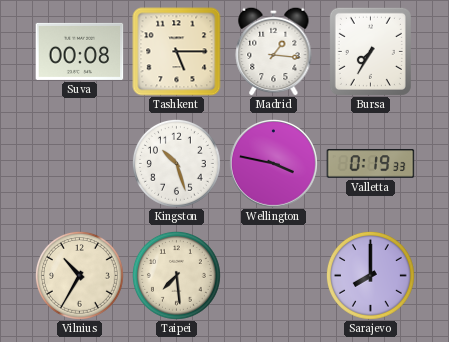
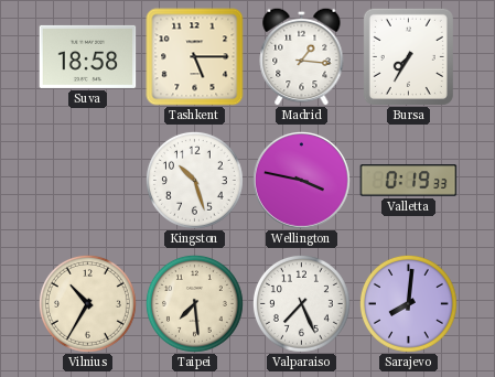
Suva: 00:08 -> 18:58
Valparaiso: none -> 7:26
Sarajevo: 8:00 -> 8:01
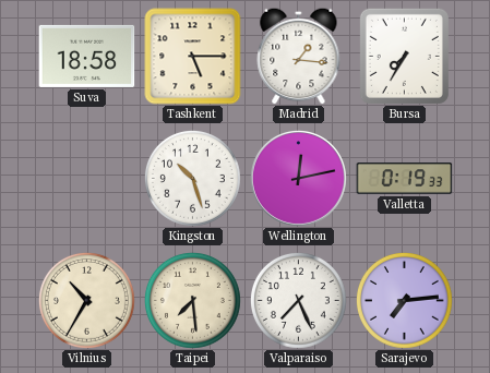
Wellington: 3:47 -> 12:13
Sarajevo: 8:01 -> 7:14
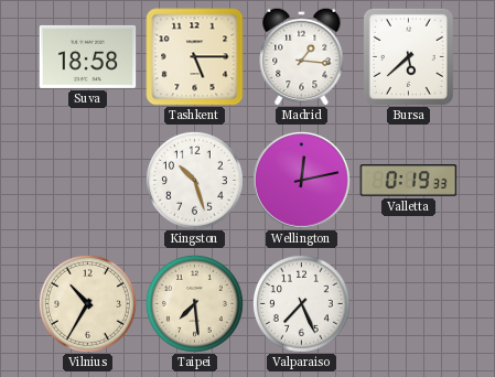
Bursa: 7:35 -> 5:38
Sarajevo: 7:14 -> none
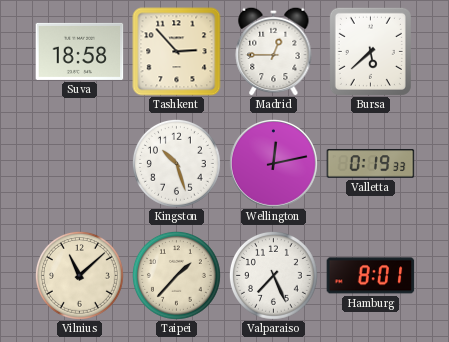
Tashkent: 5:15 -> 2:53
Madrid: 1:16 -> 12:45
Vilnius: 10:35 -> 11:08
Taipei: 7:29 -> 1:37
Hamburg: none -> 8:01
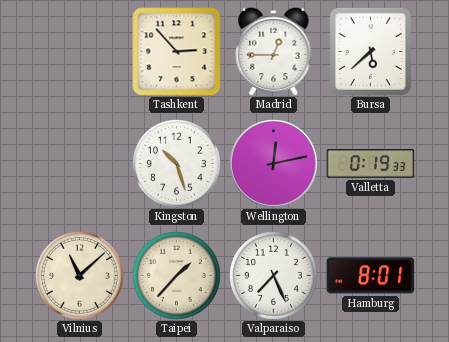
Suva: 18:58 -> none
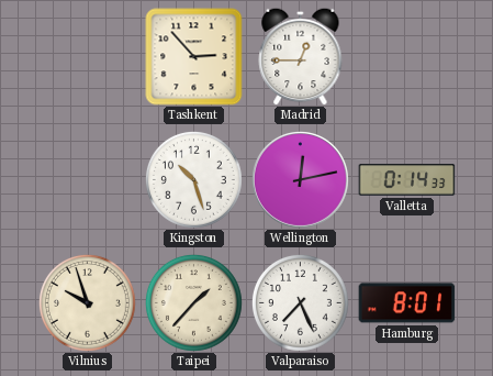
Bursa: 5:38 -> none
Valletta: 0:19 -> 0:14
Vilnius: 11:08 -> 9:57
